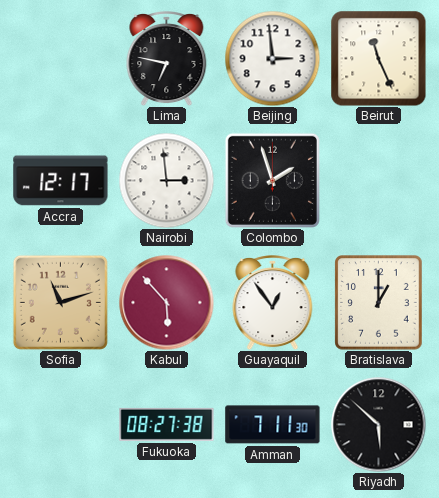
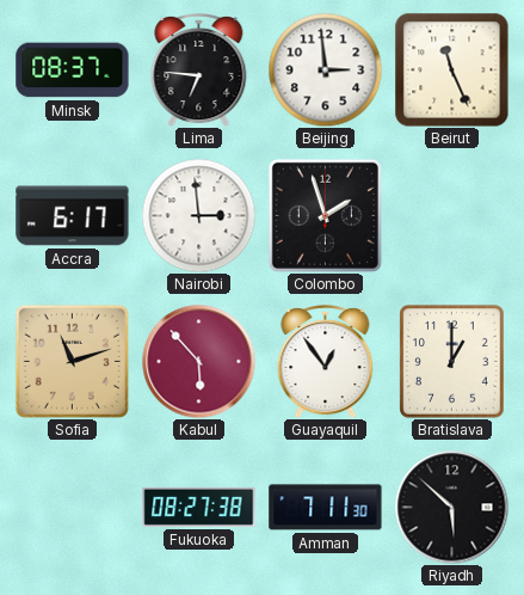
Minsk: none -> 08:37
Lima: 6:47 -> 6:46
Accra: 12:17 -> 6:17
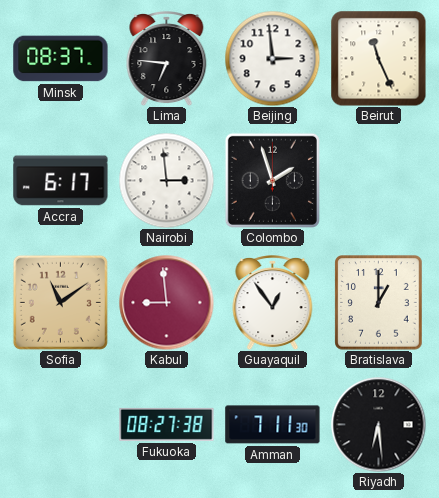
Sofia: 11:12 -> 11:09
Kabul: 5:53 -> 8:59
Riyadh: 5:52 -> 6:29
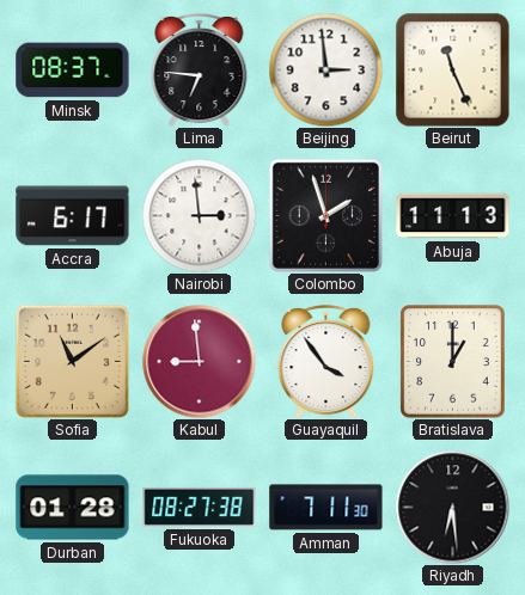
Abuja: none -> 11:13
Guayaquil: 12:54 -> 3:54
Durban: none -> 01:28
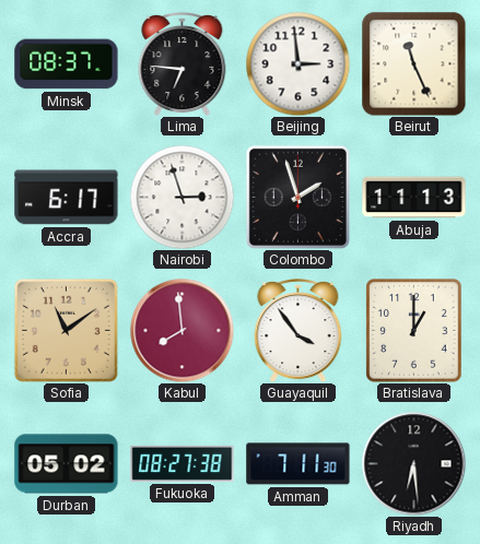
Nairobi: 2:59 -> 2:57
Kabul: 8:59 -> 7:59
Durban: 01:28 -> 05:02
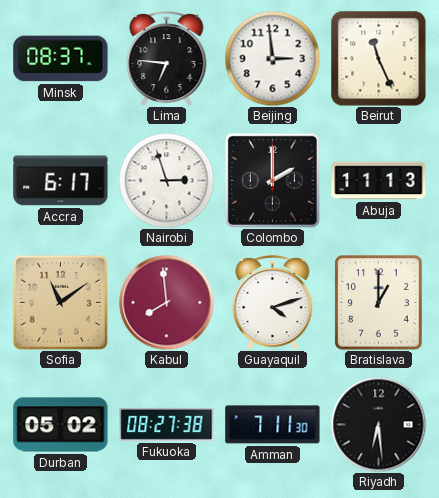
Colombo: 1:57 -> 2:00
Guayaquil: 3:54 -> 4:12
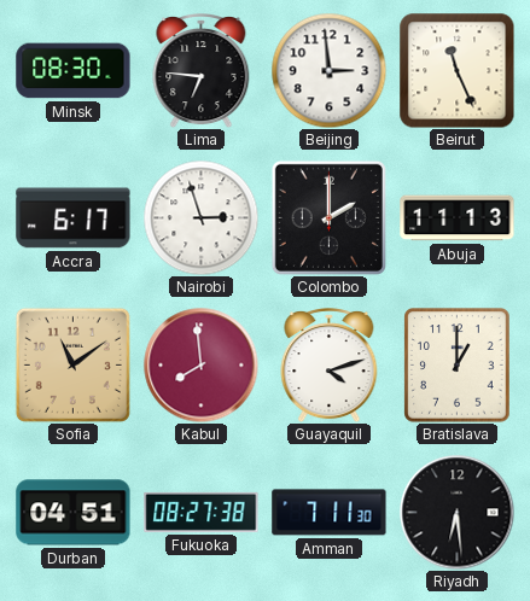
Minsk: 08:37 -> 08:30
Durban: 05:02 -> 04:51
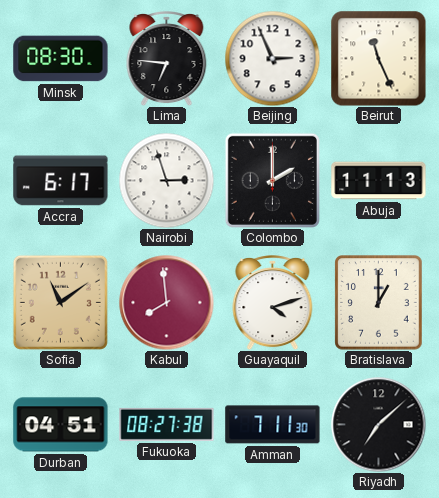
Beijing: 2:59 -> 2:56
Riyadh: 6:29 -> 7:08
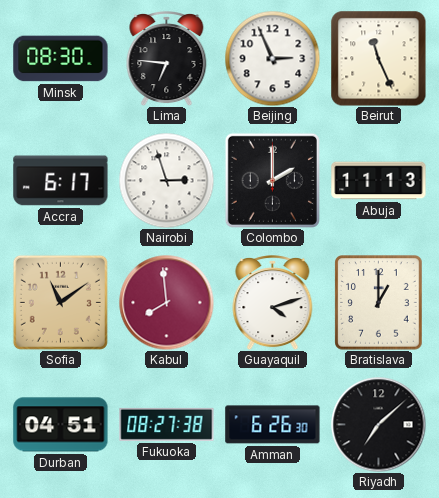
Amman: 7:11 -> 6:26
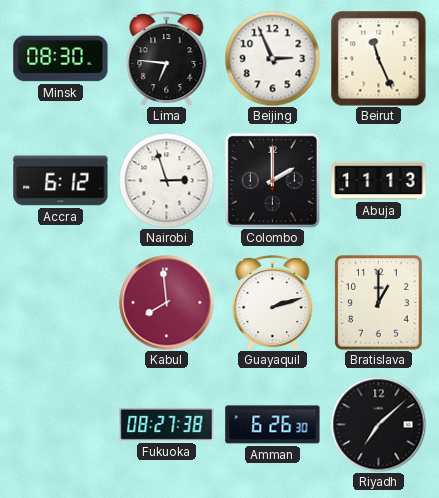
Accra: 6:17 -> 6:12
Sofia: 11:09 -> none
Guayaquil: 4:12 -> 2:12
Durban: 04:51 -> none
